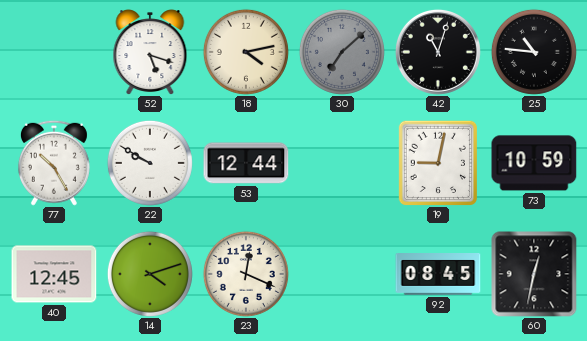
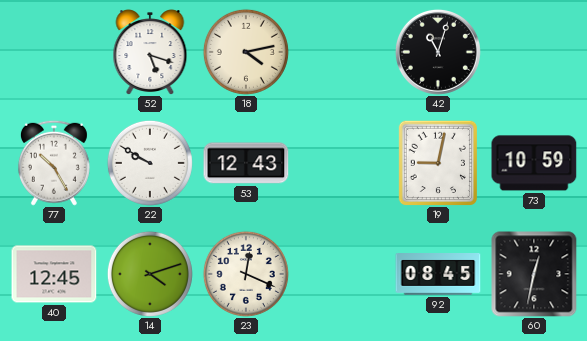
30: 7:08 -> none
25: 10:46 -> none
53: 12:44 -> 12:43
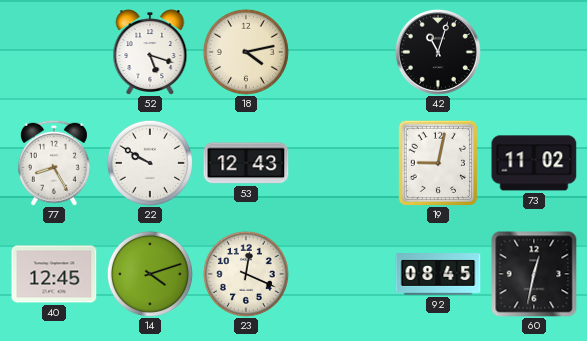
77: 10:25 -> 8:25
73: 10:59 -> 11:02
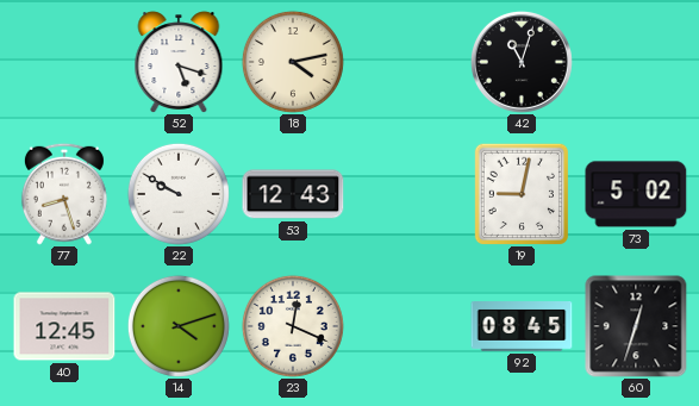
77: 8:25 -> 8:27
73: 11:02 -> 5:02
60: 12:32 -> 12:33
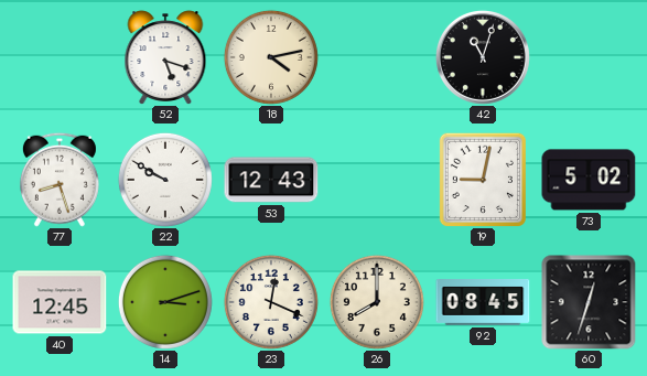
14: 4:12 -> 3:12
26: none -> 8:00
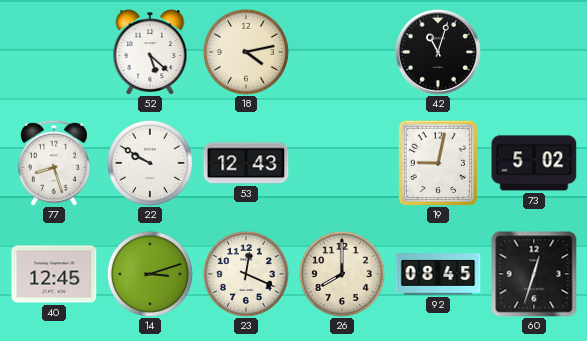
52: 5:18 -> 5:22
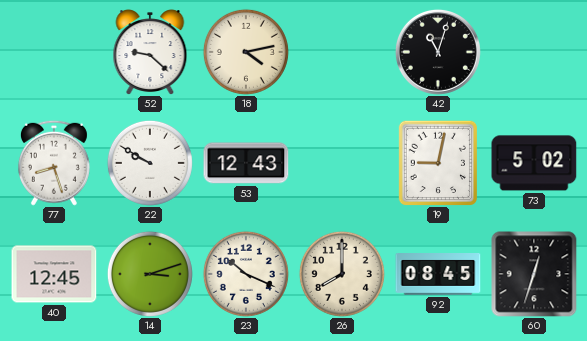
52: 5:22 -> 9:22
23: 12:19 -> 10:19
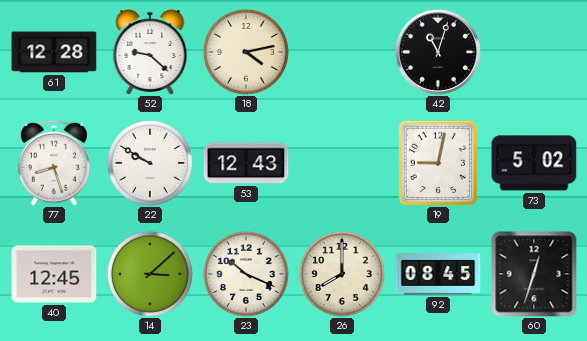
61: none -> 12:28
14: 3:12 -> 3:08
